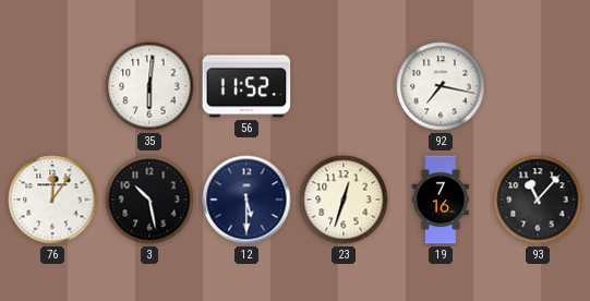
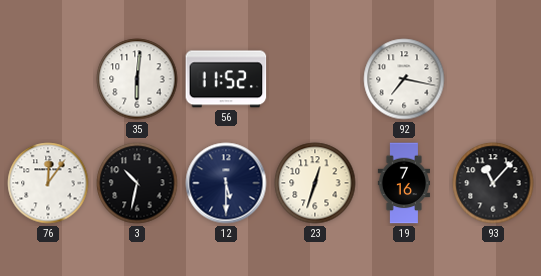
3: 10:28 -> 10:32
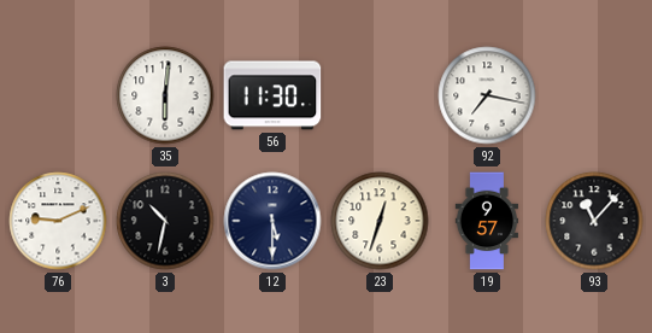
56: 11:52 -> 11:30
76: 12:06 -> 9:11
19: 7:16 -> 9:57
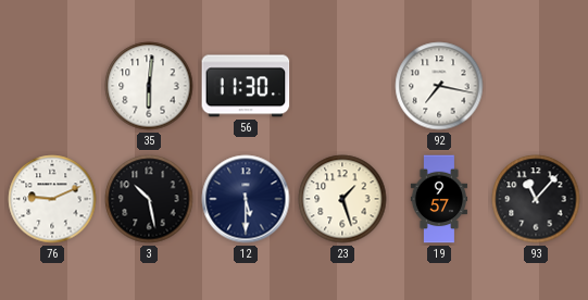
3: 10:32 -> 10:28
23: 12:33 -> 1:27
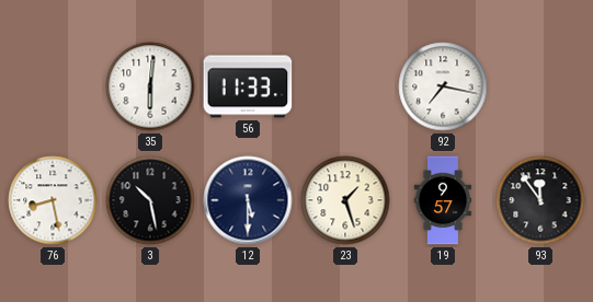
56: 11:30 -> 11:33
76: 9:11 -> 8:28
93: 11:07 -> 11:54
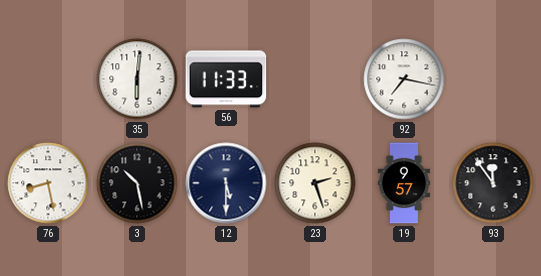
23: 1:27 -> 2:27
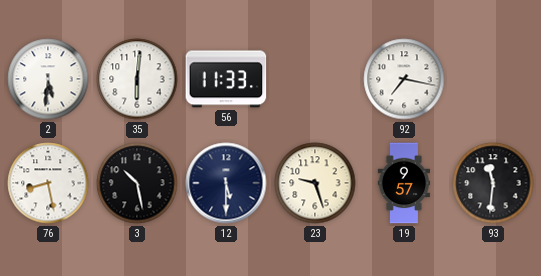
2: none -> 5:31
23: 2:27 -> 9:27
93: 11:54 -> 11:31
